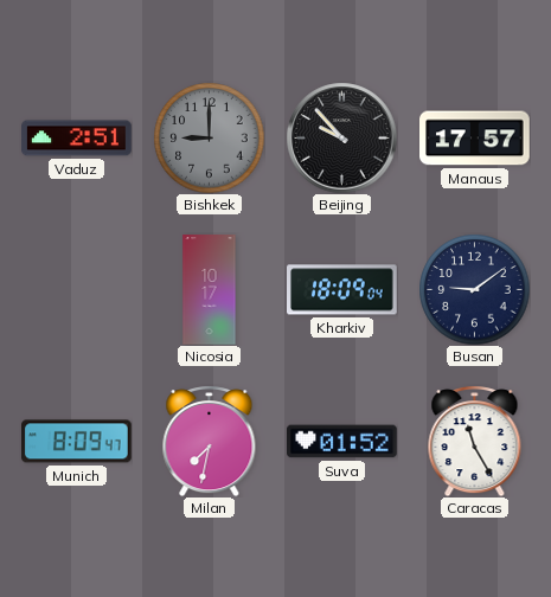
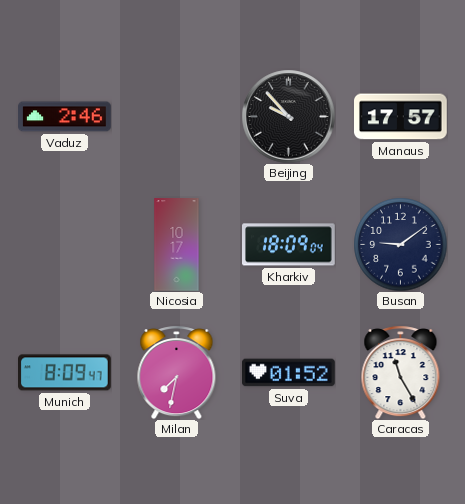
Vaduz: 2:51 -> 2:46
Bishkek: 9:00 -> none
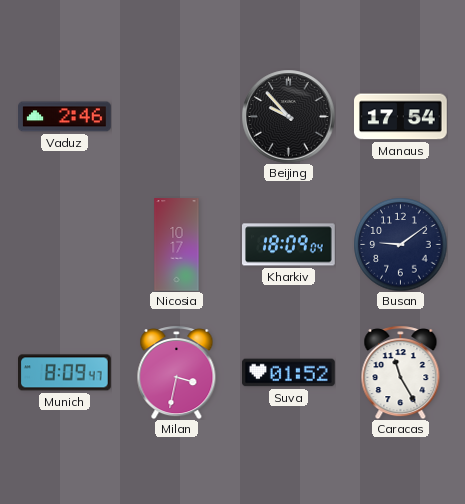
Manaus: 17:57 -> 17:54
Milan: 7:32 -> 3:32
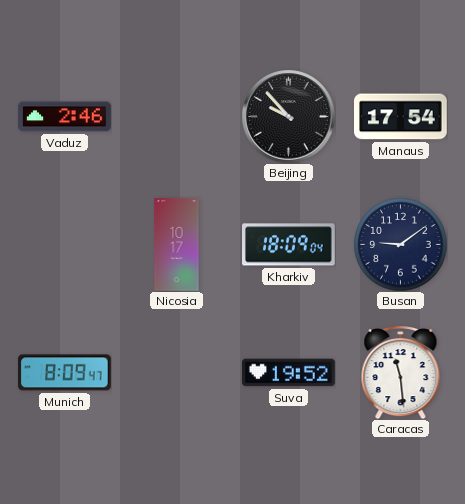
Milan: 3:32 -> none
Suva: 01:52 -> 19:52
Caracas: 11:25 -> 11:29
